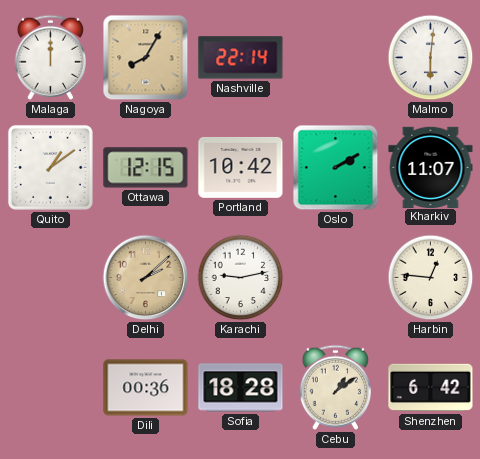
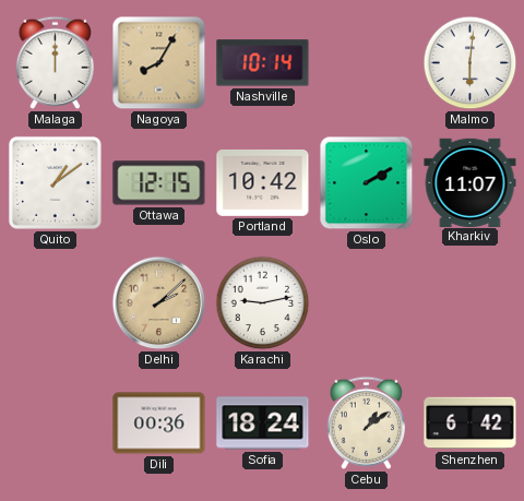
Nashville: 22:14 -> 10:14
Harbin: 12:46 -> none
Sofia: 18:28 -> 18:24
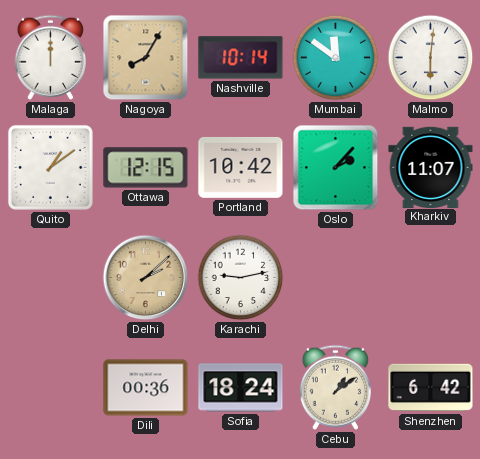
Mumbai: none -> 11:51
Oslo: 2:10 -> 2:07
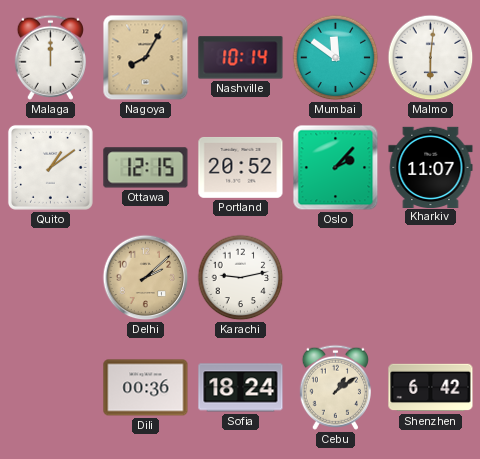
Portland: 10:42 -> 20:52
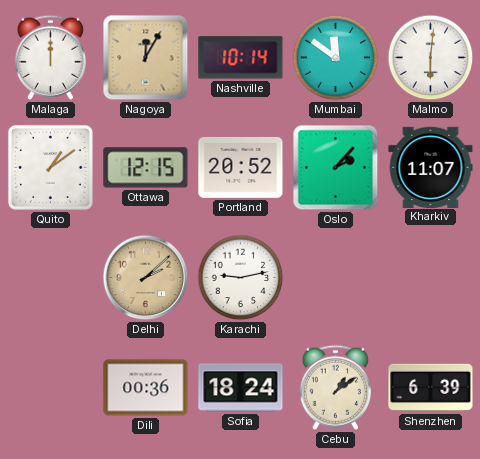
Nagoya: 8:05 -> 12:05
Shenzhen: 6:42 -> 6:39
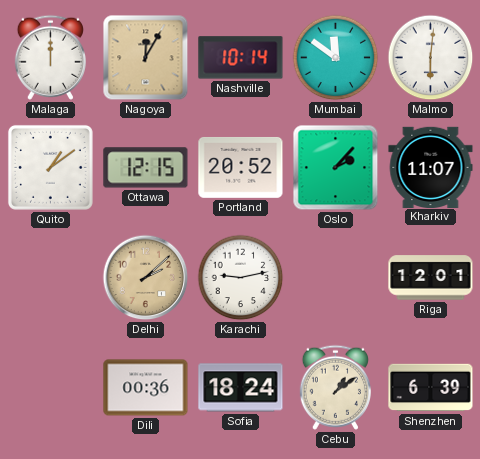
Riga: none -> 12:01
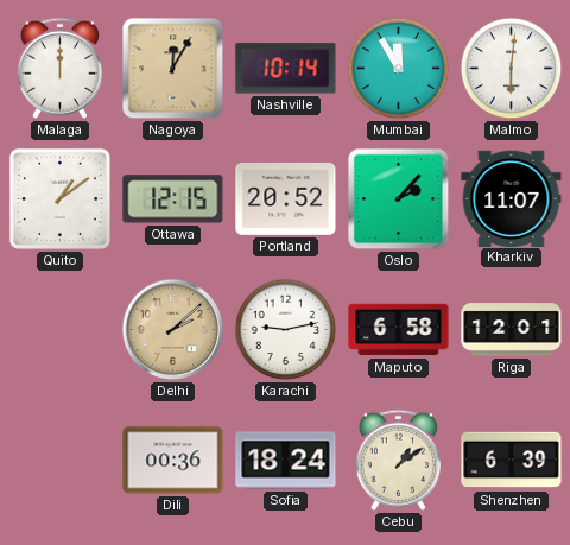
Mumbai: 11:51 -> 11:55
Maputo: none -> 6:58
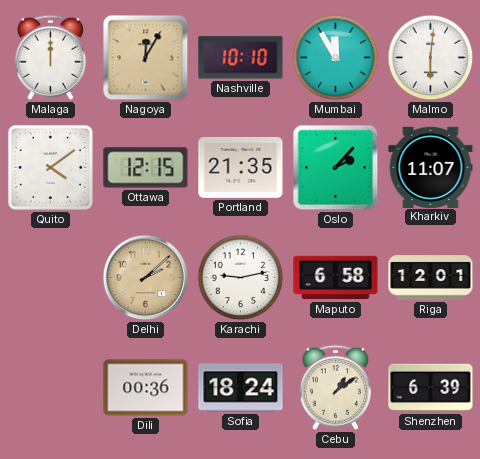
Nashville: 10:14 -> 10:10
Quito: 1:09 -> 4:09
Portland: 20:52 -> 21:35
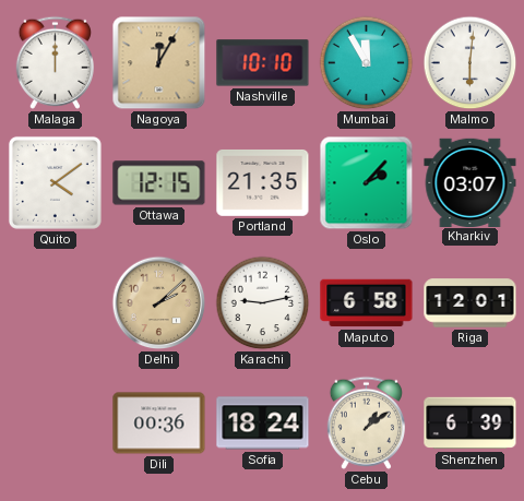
Kharkiv: 11:07 -> 03:07
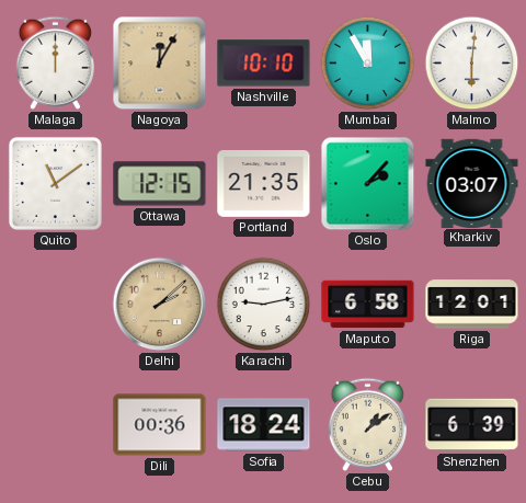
Quito: 4:09 -> 11:09
